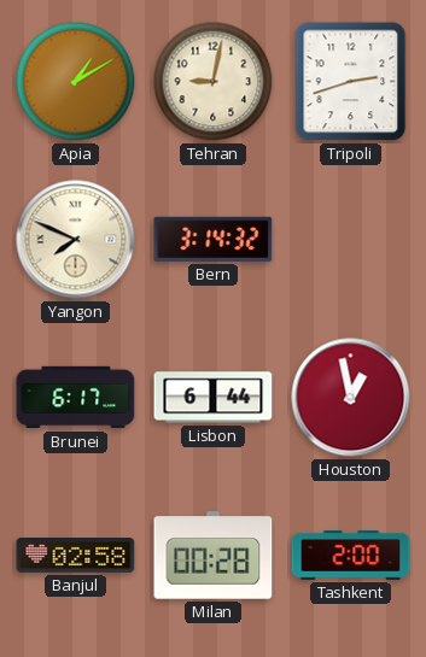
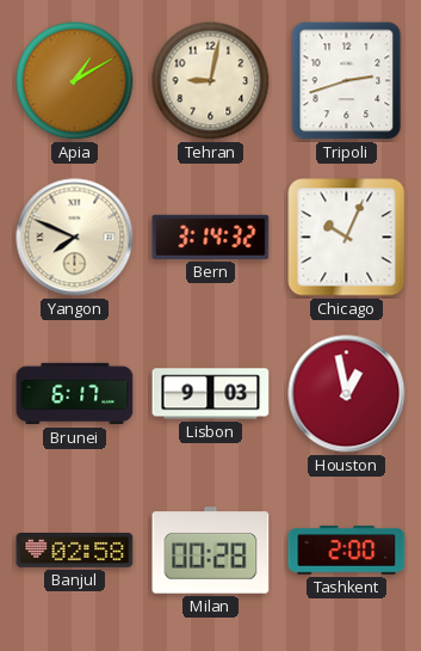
Chicago: none -> 10:04
Lisbon: 6:44 -> 9:03
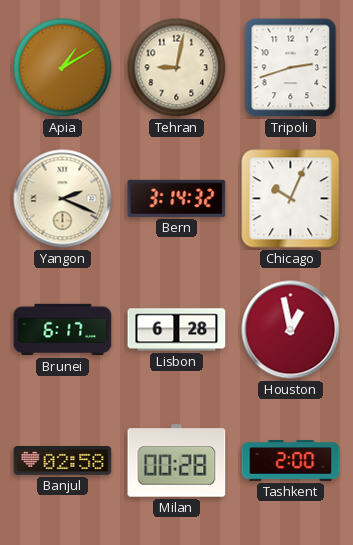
Yangon: 7:49 -> 2:19
Lisbon: 9:03 -> 6:28
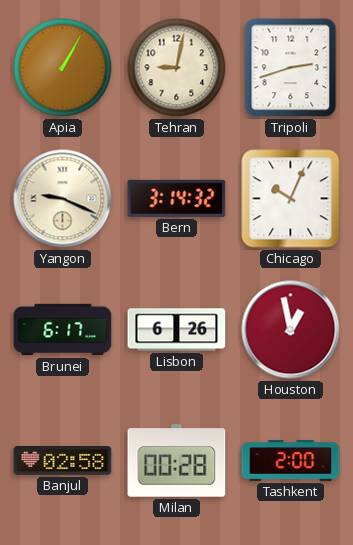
Apia: 1:10 -> 1:05
Yangon: 2:19 -> 9:19
Lisbon: 6:28 -> 6:26
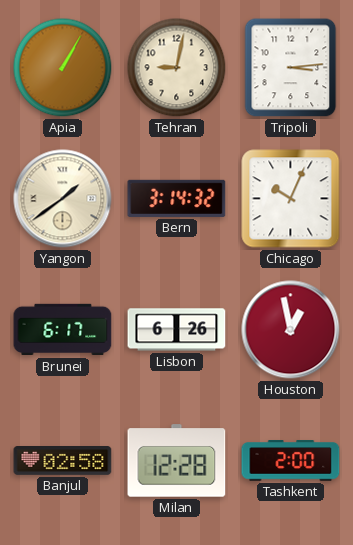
Tripoli: 2:42 -> 3:14
Yangon: 9:19 -> 1:39
Milan: 00:28 -> 12:28
